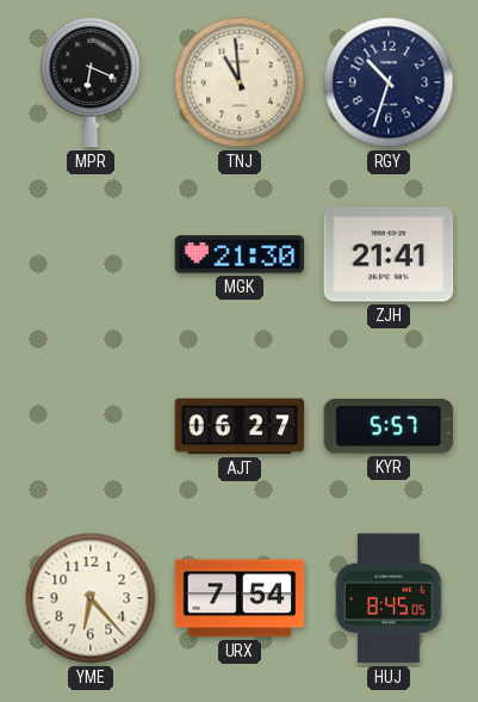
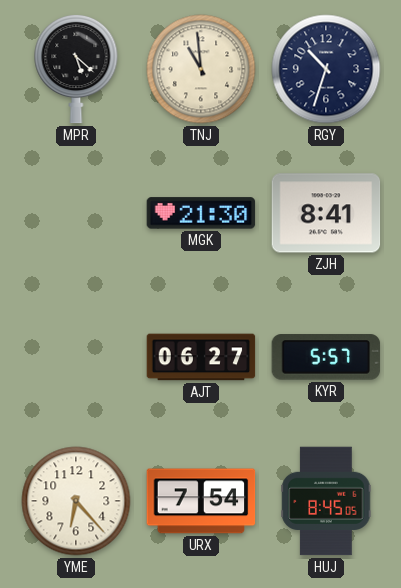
MPR: 6:19 -> 5:22
ZJH: 21:41 -> 8:41
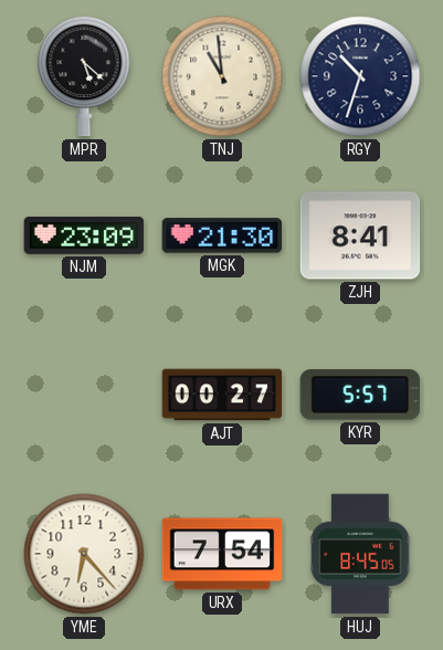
NJM: none -> 23:09
AJT: 06:27 -> 00:27
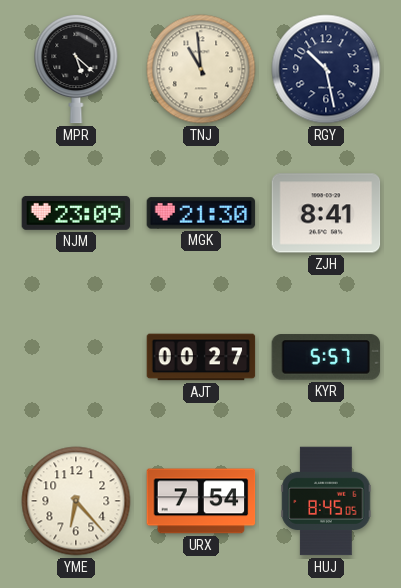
RGY: 10:33 -> 10:28
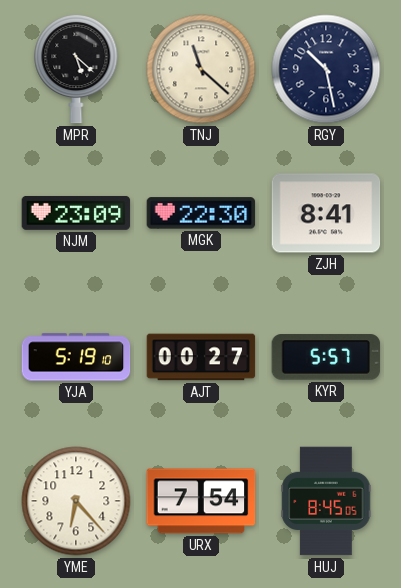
TNJ: 10:59 -> 11:22
MGK: 21:30 -> 22:30
YJA: none -> 5:19
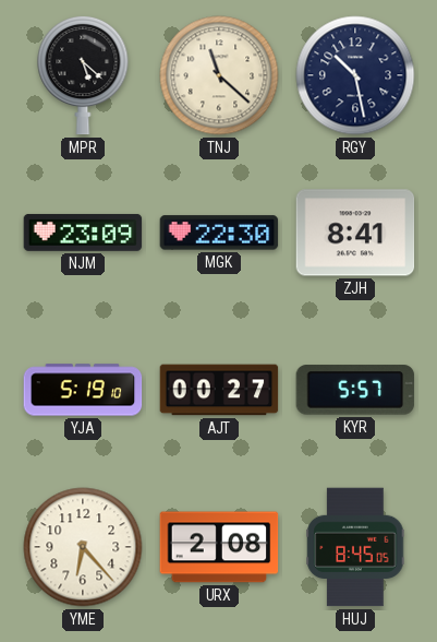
URX: 7:54 -> 2:08
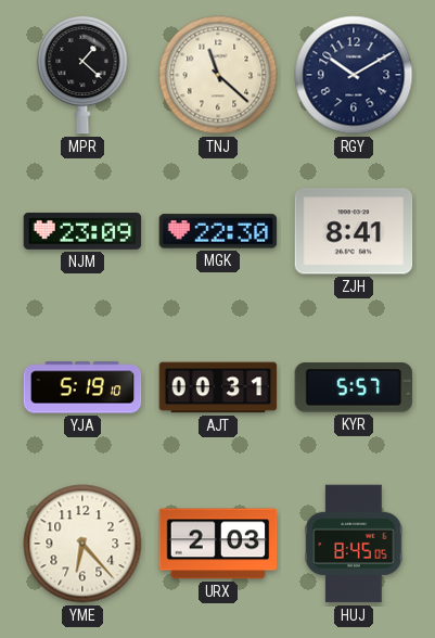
MPR: 5:22 -> 1:22
RGY: 10:28 -> 10:10
AJT: 00:27 -> 00:31
URX: 2:08 -> 2:03
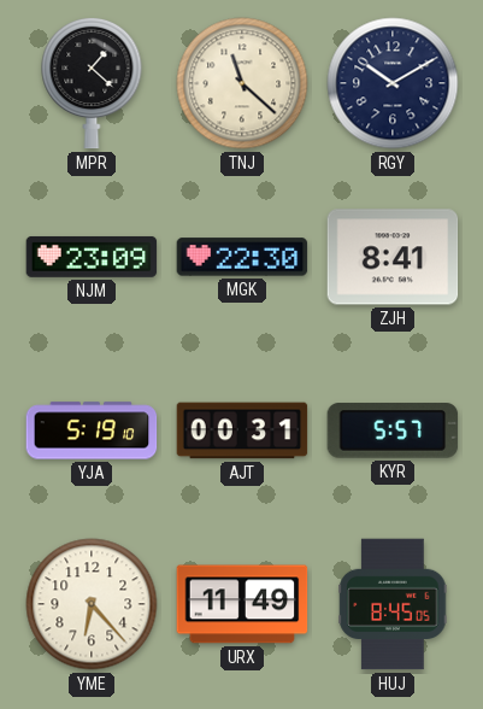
URX: 2:03 -> 11:49
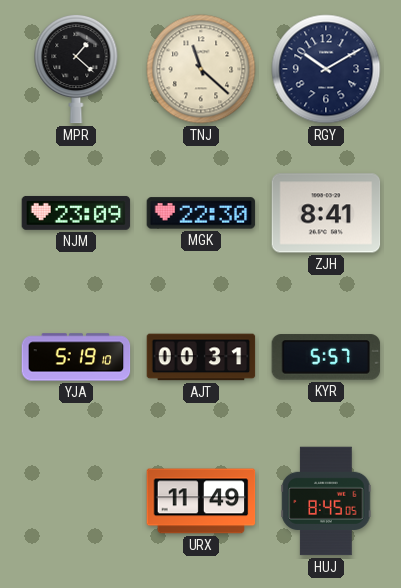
YME: 6:23 -> none
